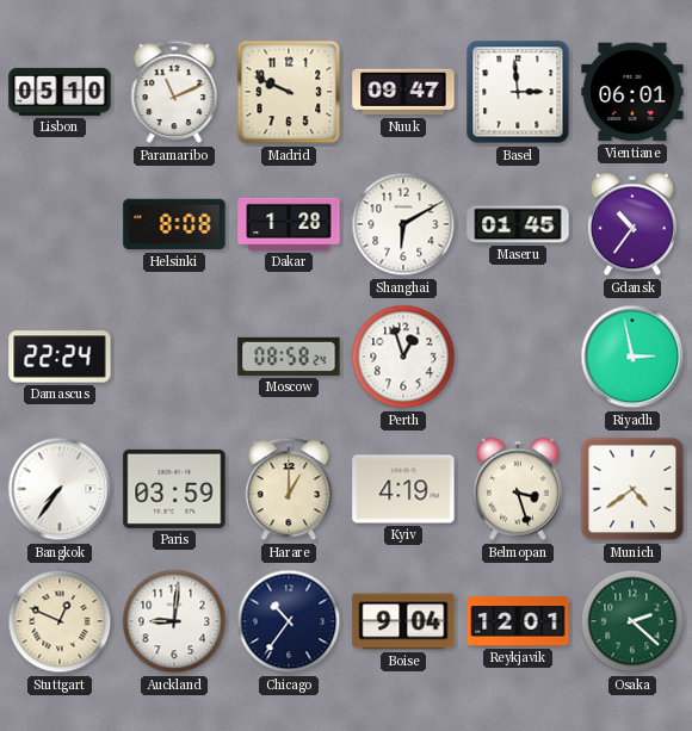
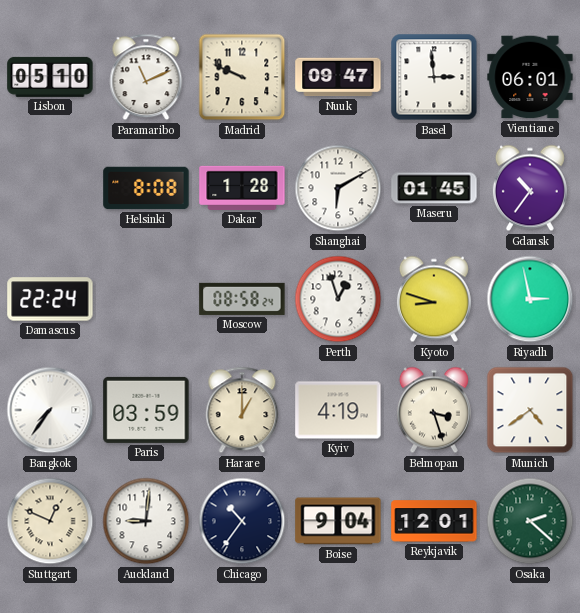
Kyoto: none -> 8:48
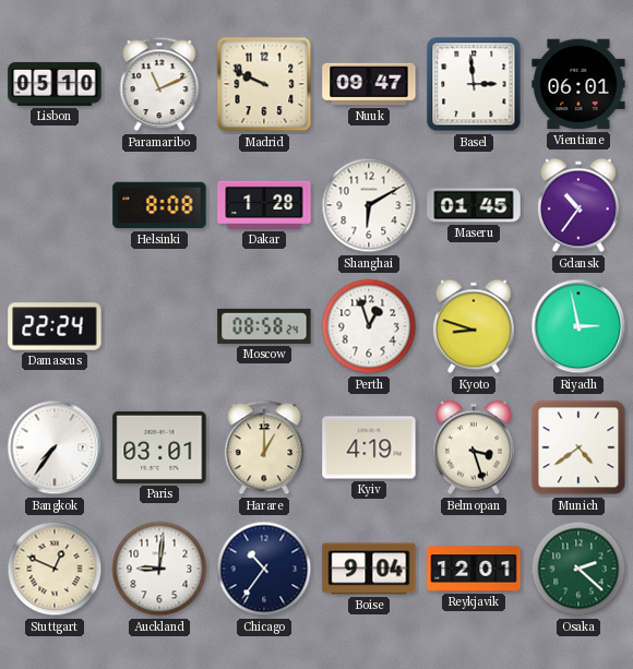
Paris: 03:59 -> 03:01
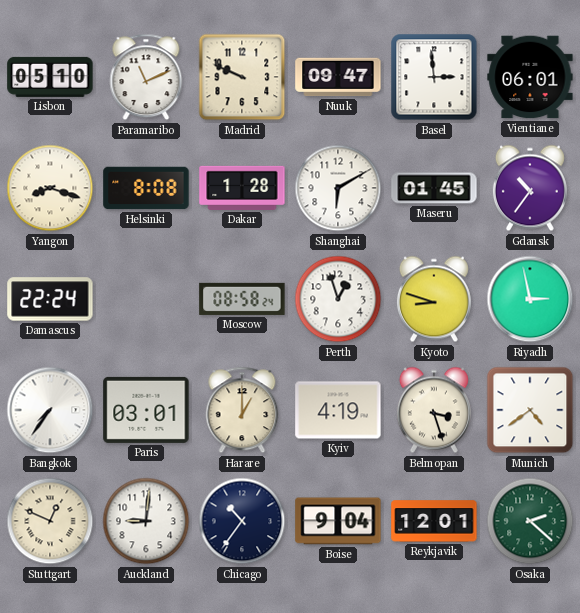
Yangon: none -> 8:18
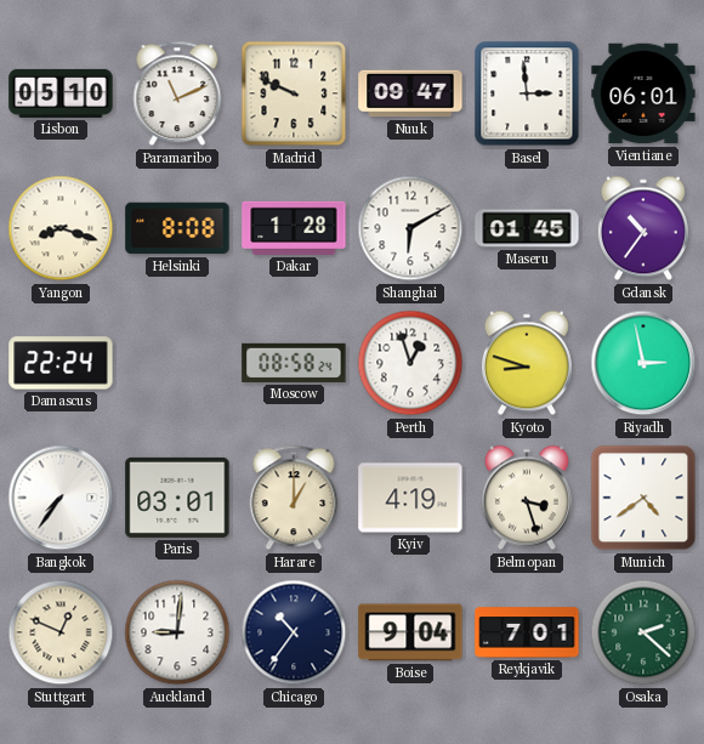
Reykjavik: 12:01 -> 7:01
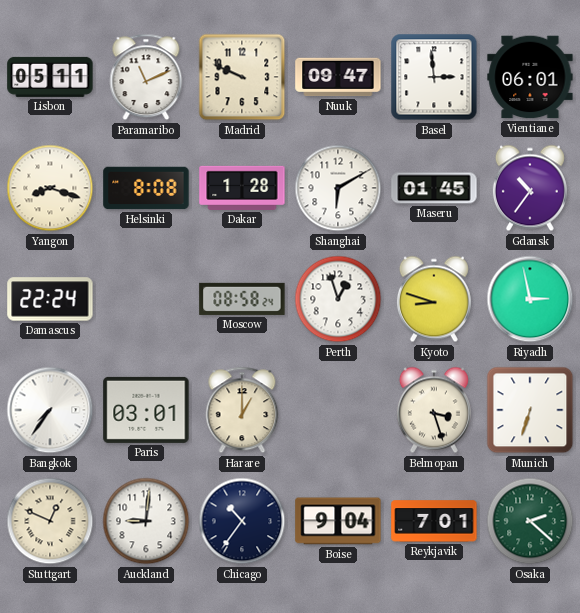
Lisbon: 05:10 -> 05:11
Kyiv: 4:19 -> none
Munich: 4:39 -> 6:33
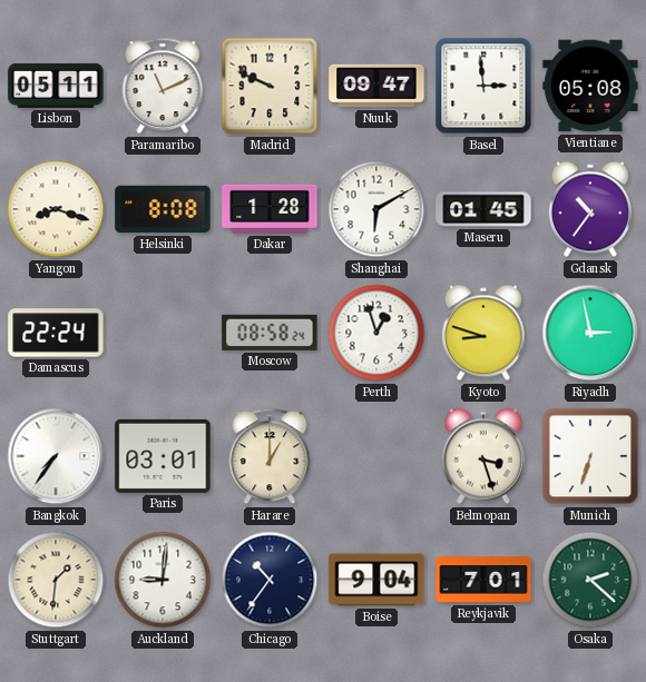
Vientiane: 06:01 -> 05:08
Stuttgart: 12:49 -> 1:31
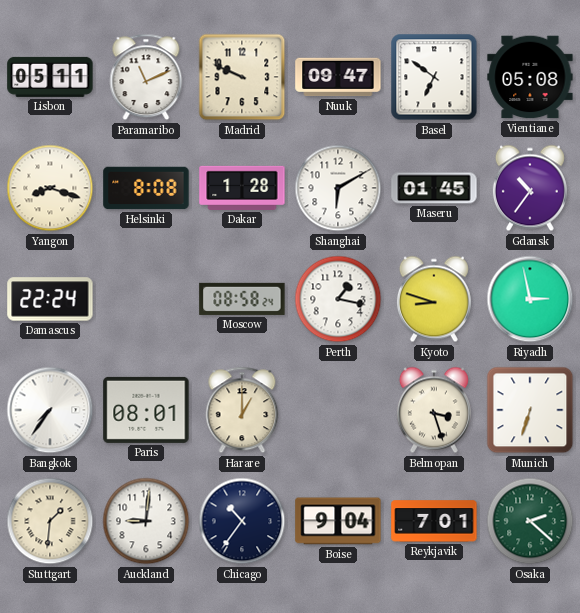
Basel: 2:59 -> 6:51
Perth: 12:57 -> 1:17
Paris: 03:01 -> 08:01
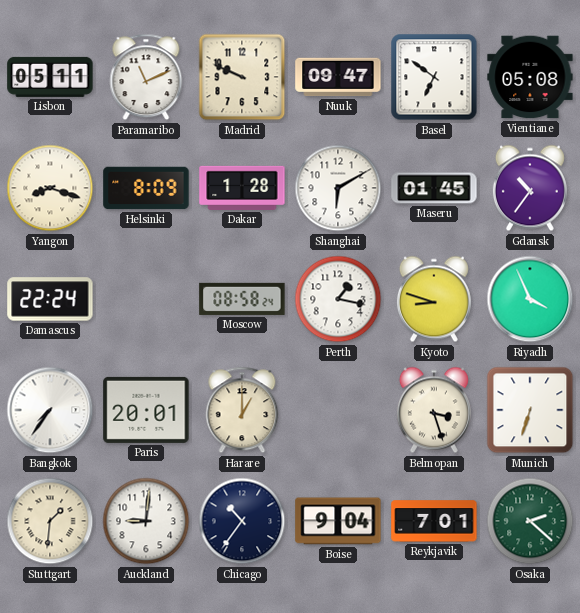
Helsinki: 8:08 -> 8:09
Riyadh: 2:58 -> 3:56
Paris: 08:01 -> 20:01
